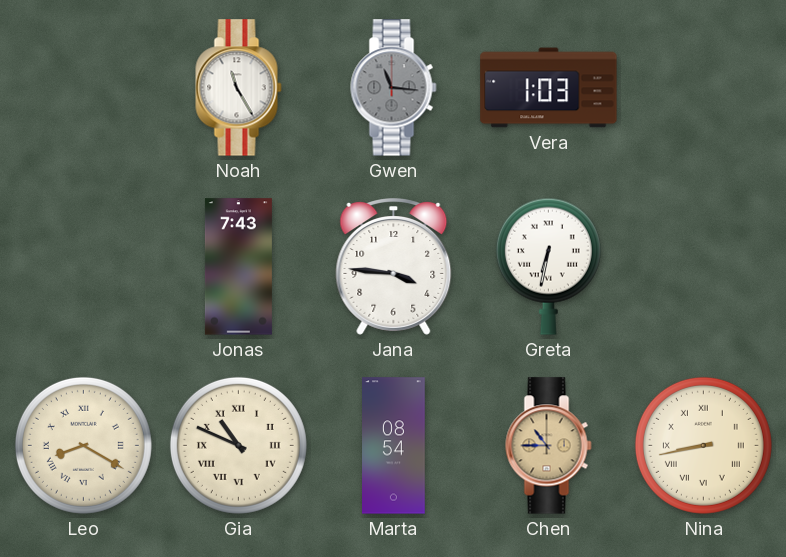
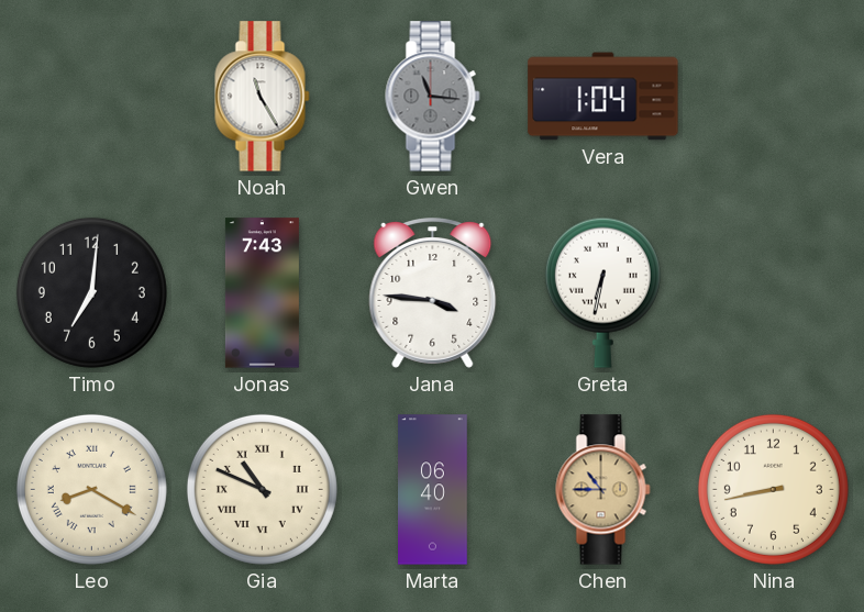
Vera: 1:03 -> 1:04
Timo: none -> 7:01
Marta: 08:54 -> 06:40
Nina numerals: Roman -> Arabic
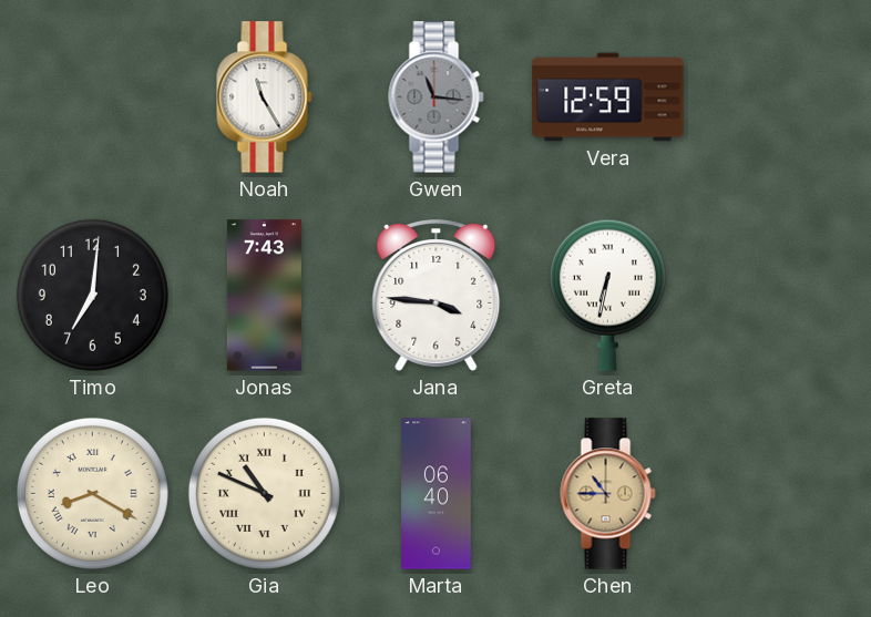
Vera: 1:04 -> 12:59
Nina: 8:43 -> none
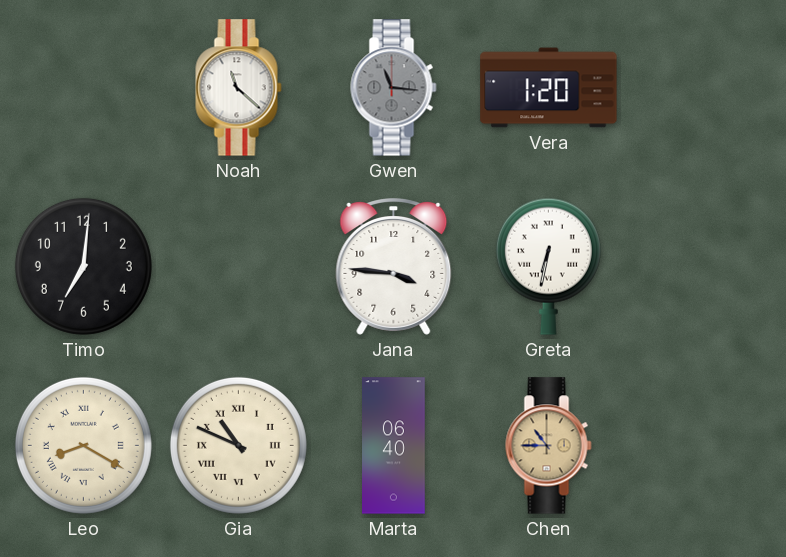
Noah: 11:25 -> 11:22
Vera: 12:59 -> 1:20
Jonas: 7:43 -> none
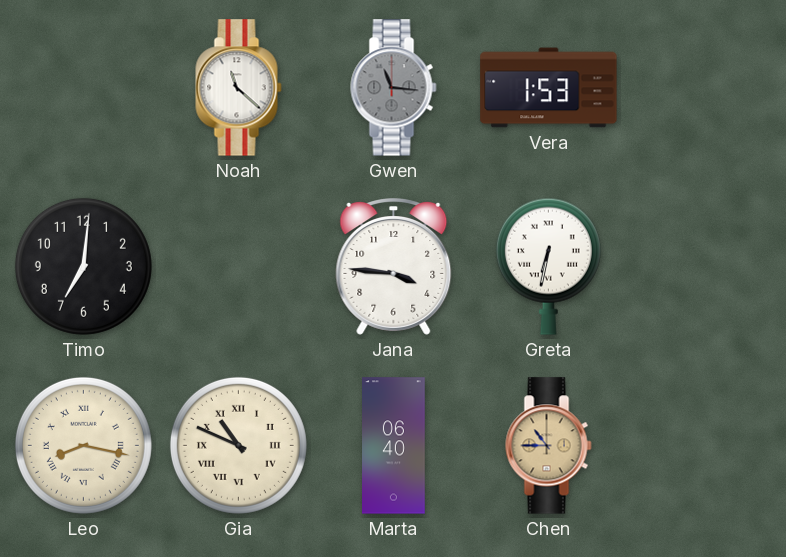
Vera: 1:20 -> 1:53
Leo: 8:20 -> 8:17
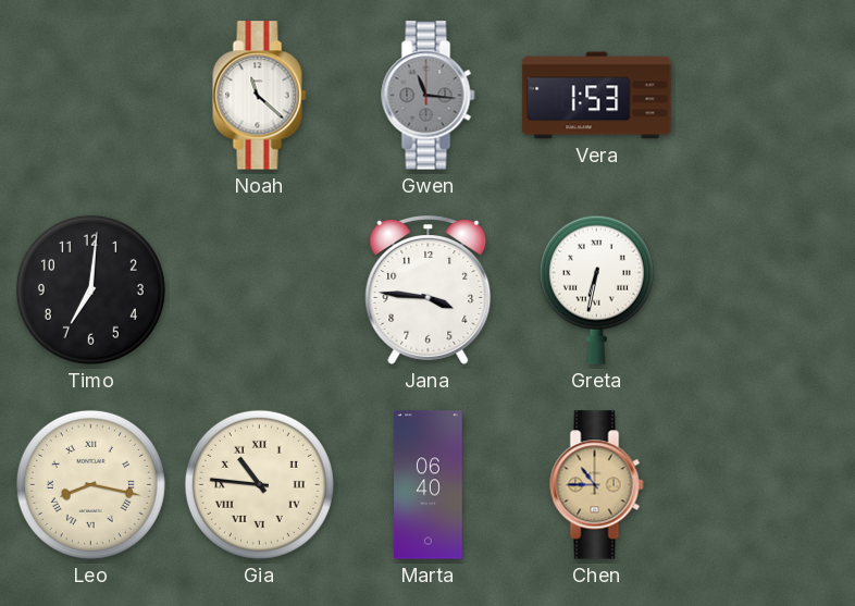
Gia: 10:49 -> 10:46
